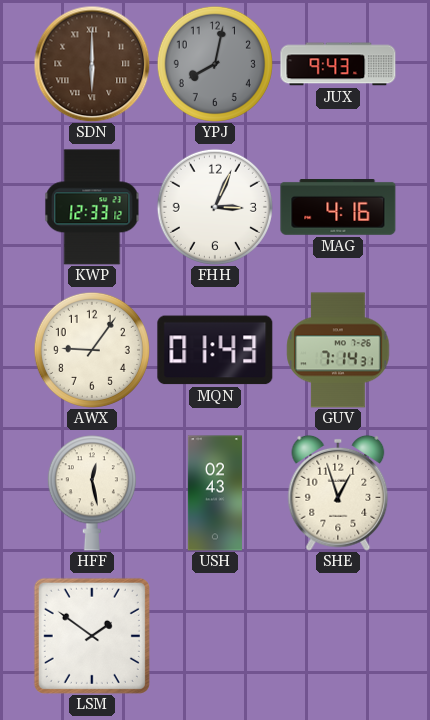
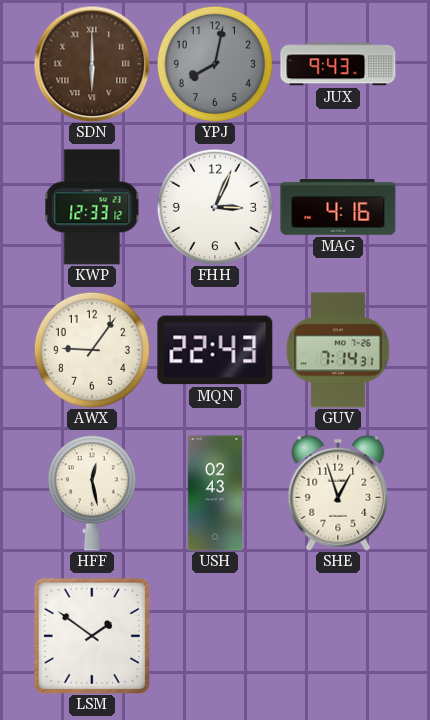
MQN: 01:43 -> 22:43
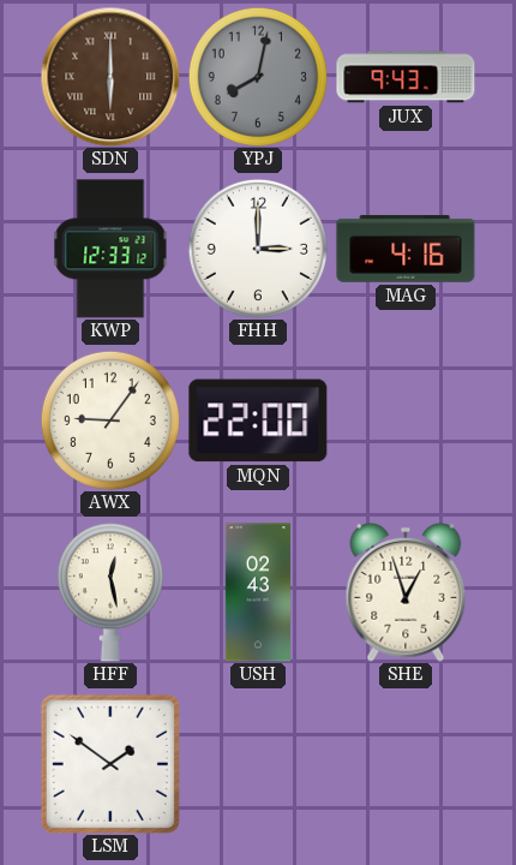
FHH: 3:04 -> 3:00
MQN: 22:43 -> 22:00
GUV: 7:14 -> none
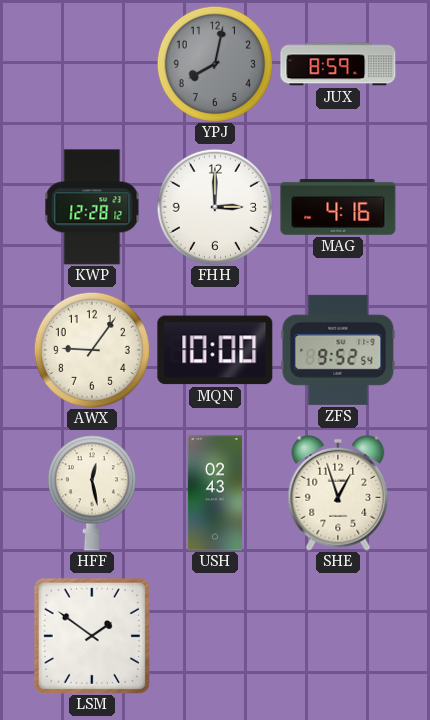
SDN: 6:00 -> none
JUX: 9:43 -> 8:59
KWP: 12:33 -> 12:28
MQN: 22:00 -> 10:00
ZFS: none -> 9:52
